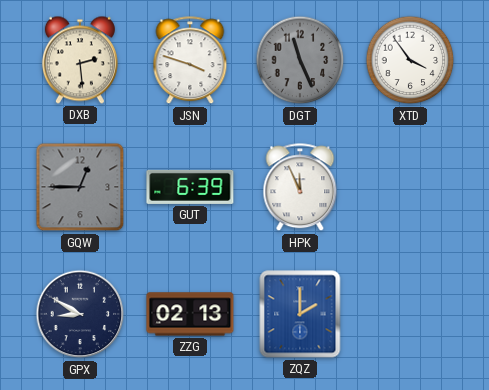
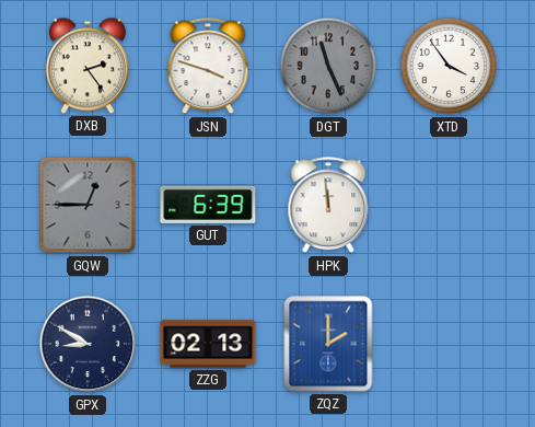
DXB: 2:29 -> 2:24
HPK: 11:56 -> 11:59
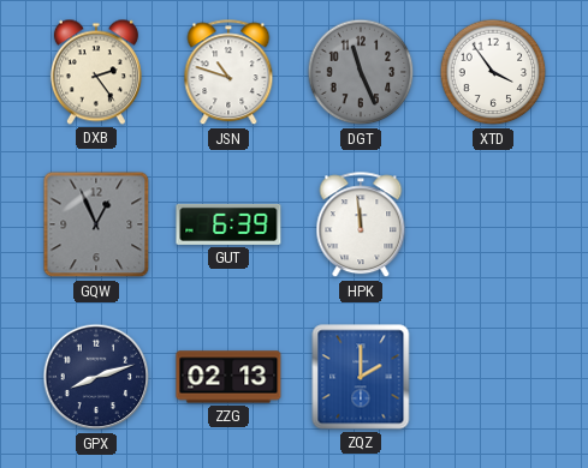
JSN: 3:48 -> 10:48
GQW: 12:45 -> 12:56
GPX: 8:50 -> 8:12
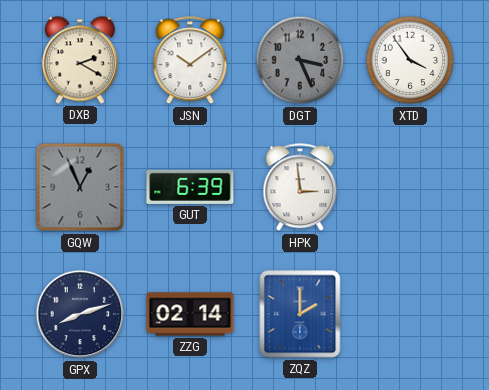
DXB: 2:24 -> 2:20
JSN: 10:48 -> 10:09
DGT: 11:26 -> 3:26
HPK: 11:59 -> 2:59
ZZG: 02:13 -> 02:14
